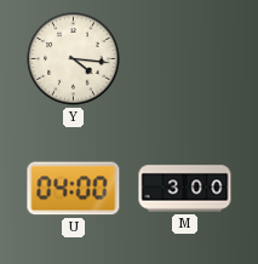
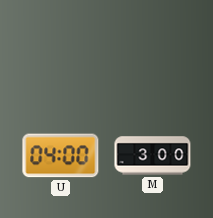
Y: 4:16 -> none
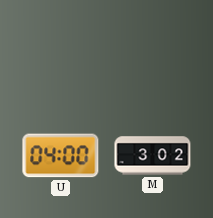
M: 3:00 -> 3:02
